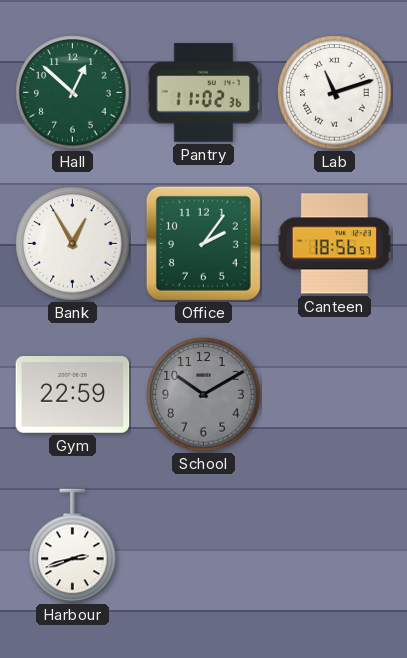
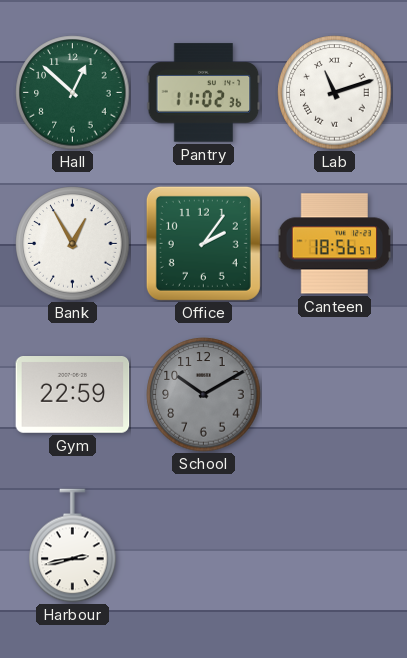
Harbour: 2:42 -> 2:43
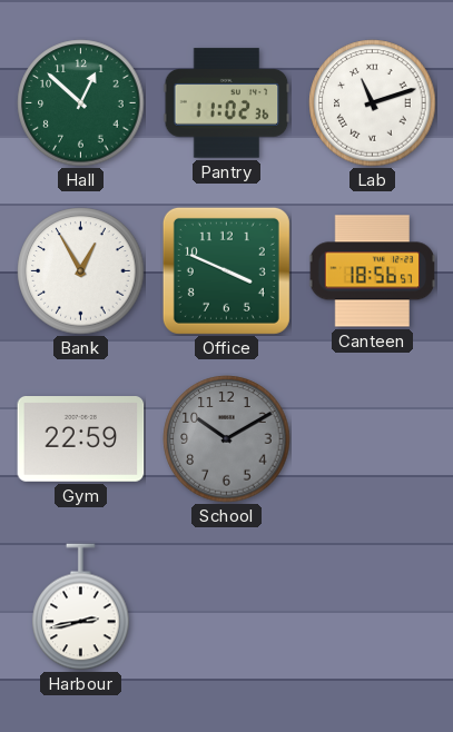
Office: 2:06 -> 3:49
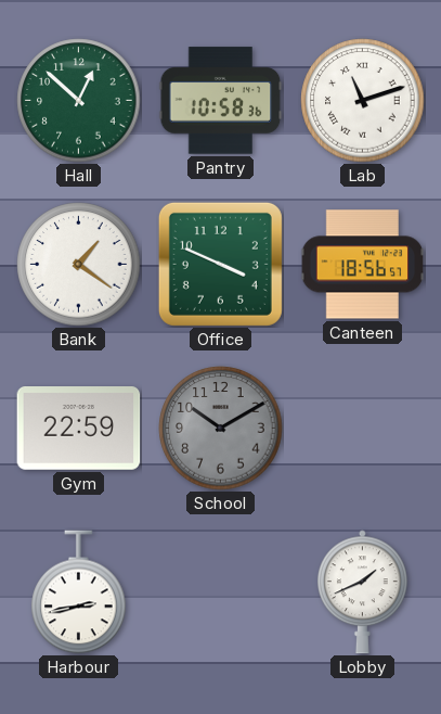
Pantry: 11:02 -> 10:58
Bank: 12:55 -> 1:21
Lobby: none -> 1:41
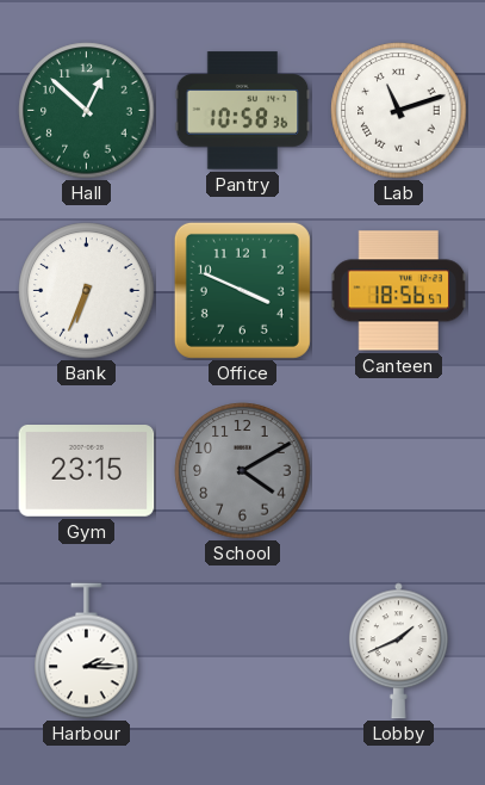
Bank: 1:21 -> 6:34
Gym: 22:59 -> 23:15
School: 10:10 -> 4:10
Harbour: 2:43 -> 2:15
